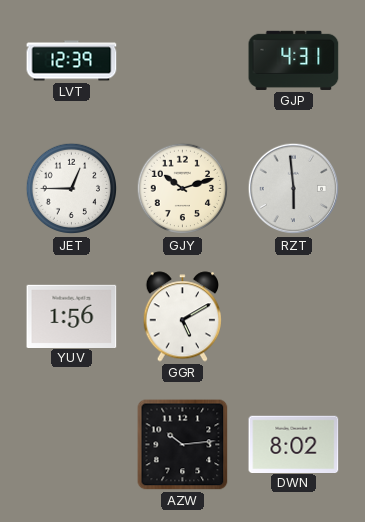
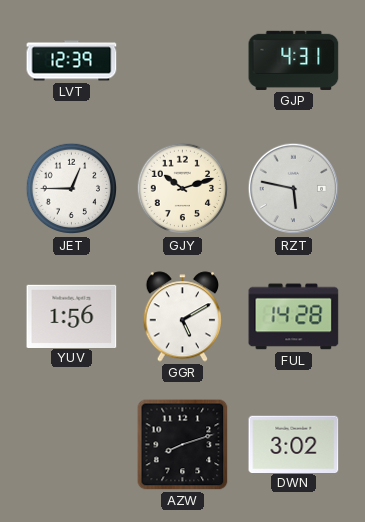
RZT: 5:59 -> 5:47
FUL: none -> 14:28
AZW: 10:14 -> 8:12
DWN: 8:02 -> 3:02
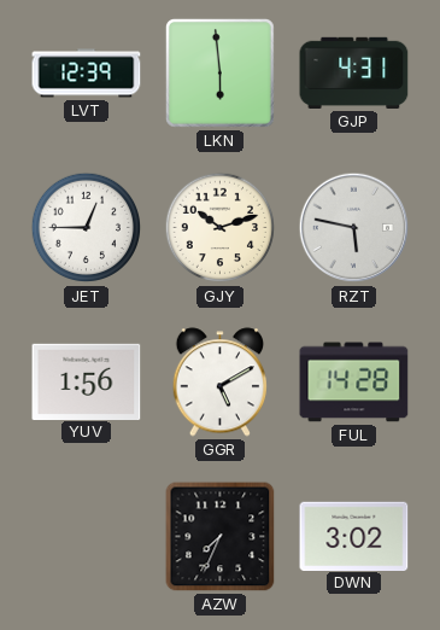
LKN: none -> 5:59
AZW: 8:12 -> 7:34
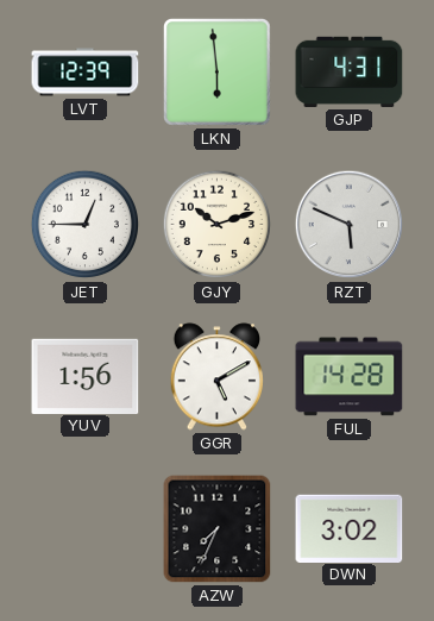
RZT: 5:47 -> 5:49
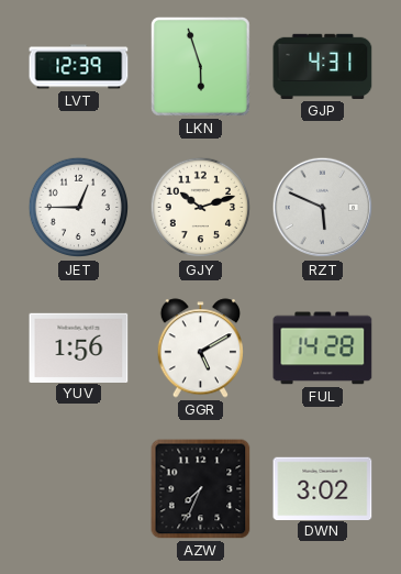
LKN: 5:59 -> 5:57
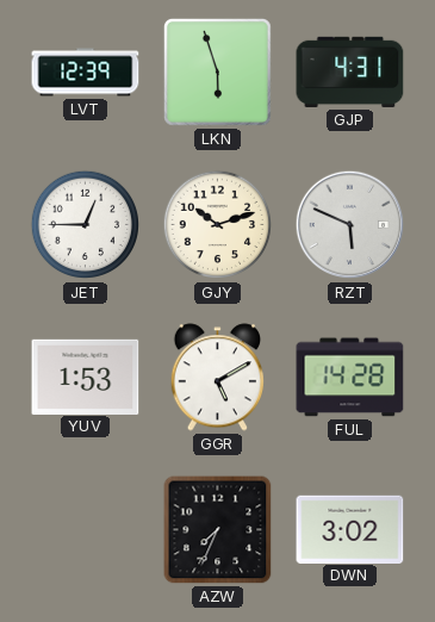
YUV: 1:56 -> 1:53
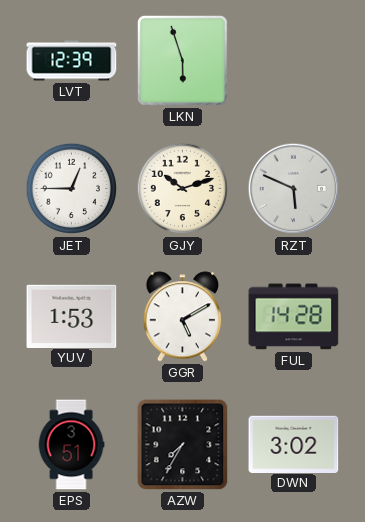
GJP: 4:31 -> none
EPS: none -> 3:51
AZW: 7:34 -> 7:35
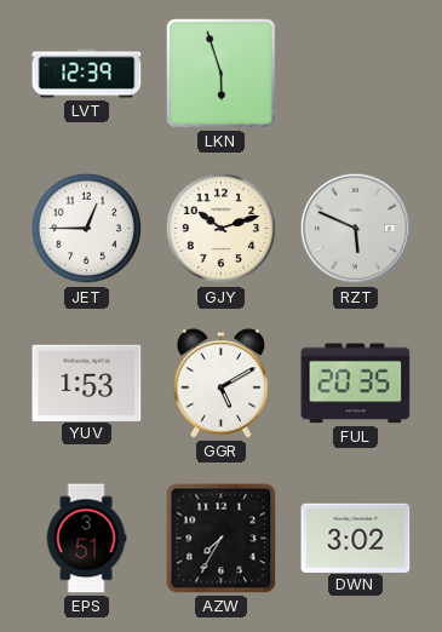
FUL: 14:28 -> 20:35
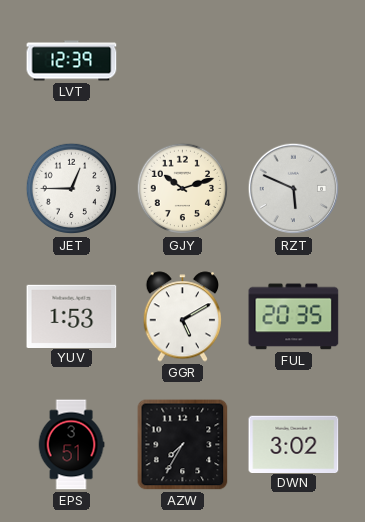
LKN: 5:57 -> none
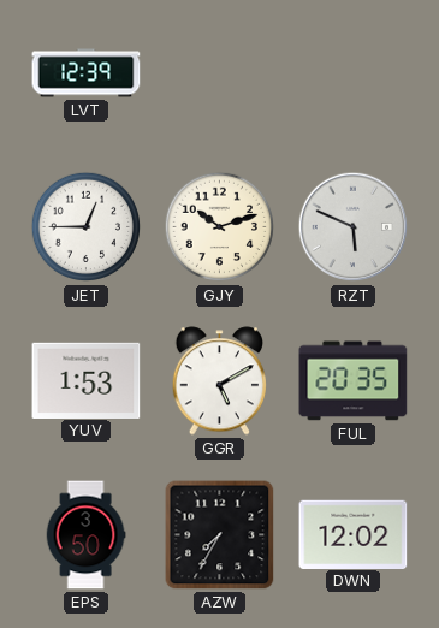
EPS: 3:51 -> 3:50
DWN: 3:02 -> 12:02
